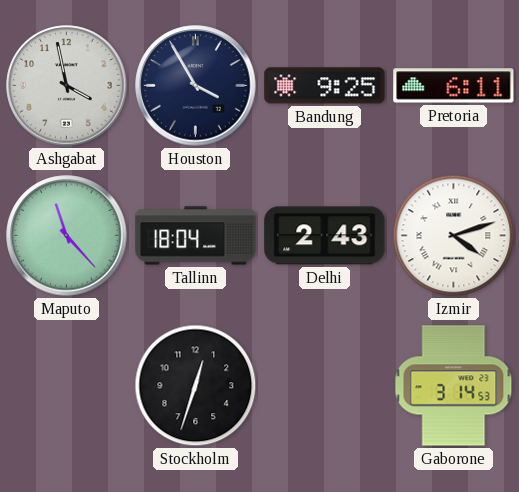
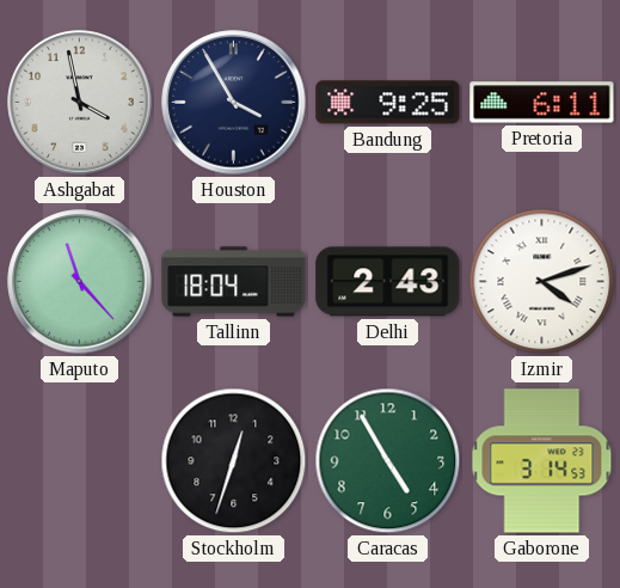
Caracas: none -> 4:55
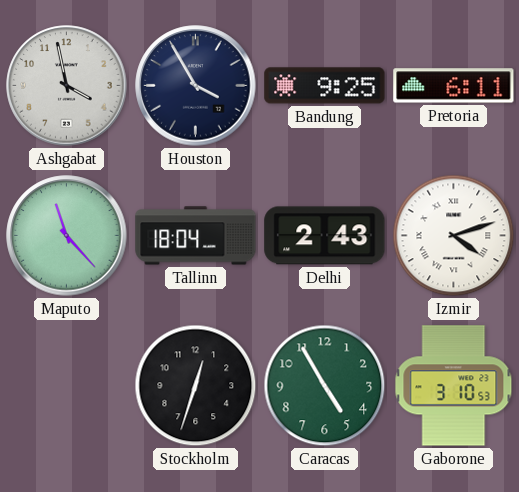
Gaborone: 3:14 -> 3:10
